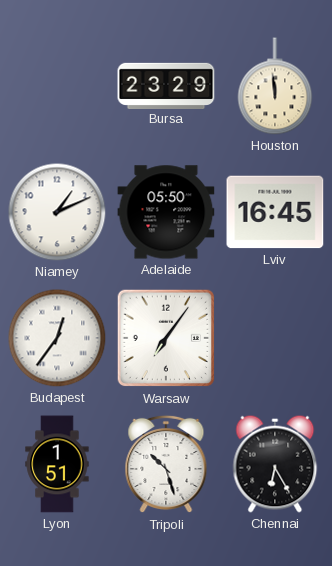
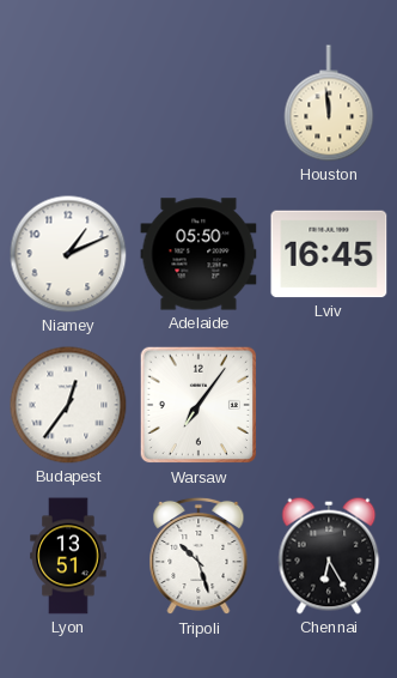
Bursa: 23:29 -> none
Lyon: 1:51 -> 13:51
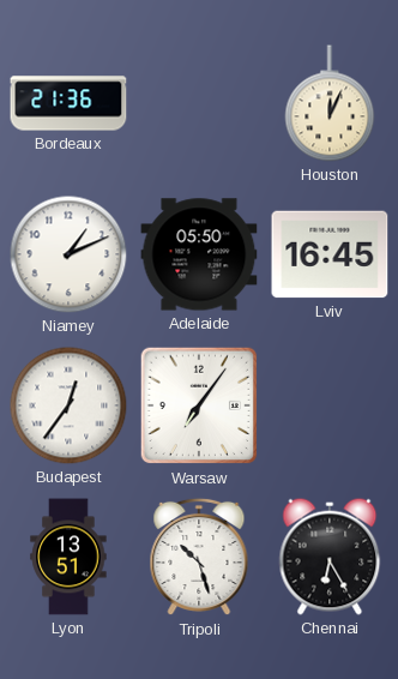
Bordeaux: none -> 21:36
Houston: 11:59 -> 12:04
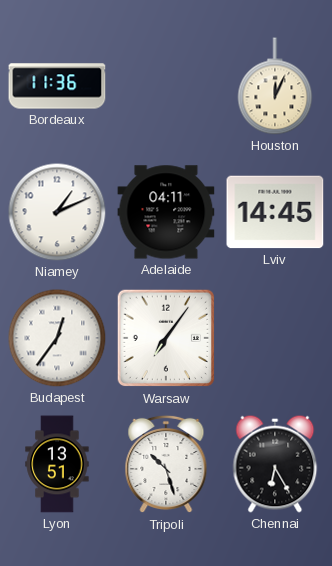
Bordeaux: 21:36 -> 11:36
Adelaide: 05:50 -> 04:11
Lviv: 16:45 -> 14:45
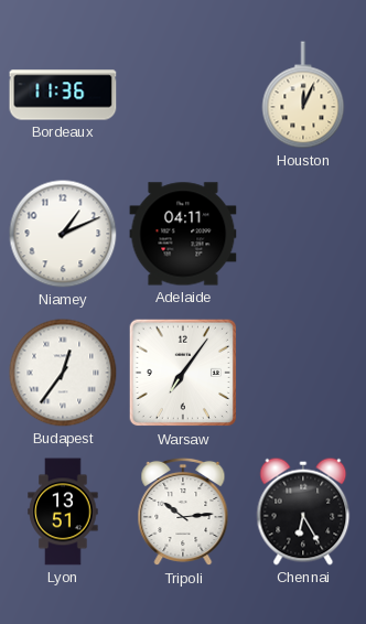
Lviv: 14:45 -> none
Tripoli: 10:27 -> 10:14
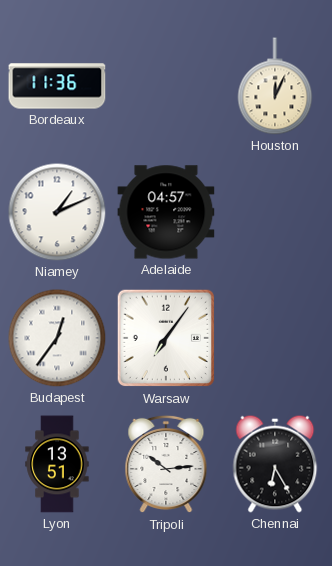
Adelaide: 04:11 -> 04:57
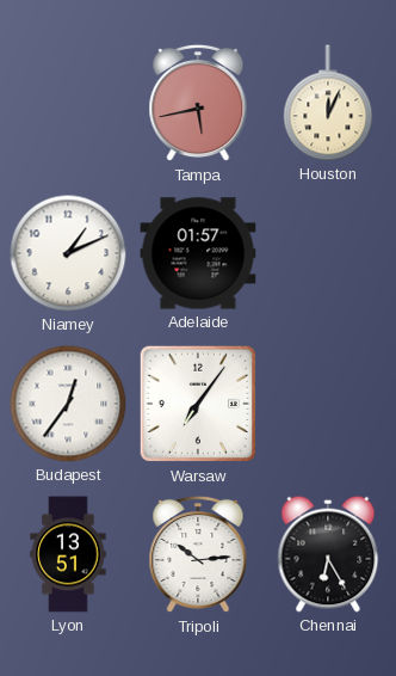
Bordeaux: 11:36 -> none
Tampa: none -> 5:43
Adelaide: 04:57 -> 01:57
